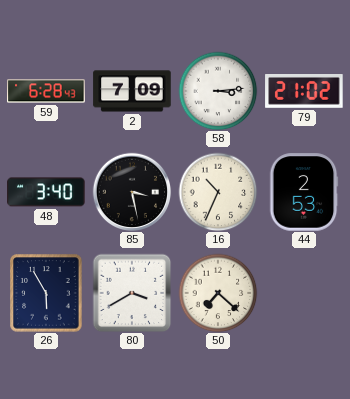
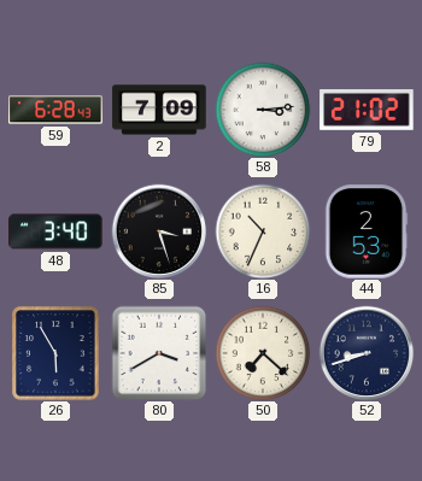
85: 3:28 -> 3:27
52: none -> 8:42
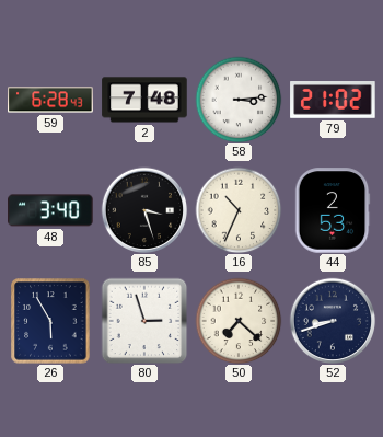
2: 7:09 -> 7:48
80: 3:40 -> 2:57
